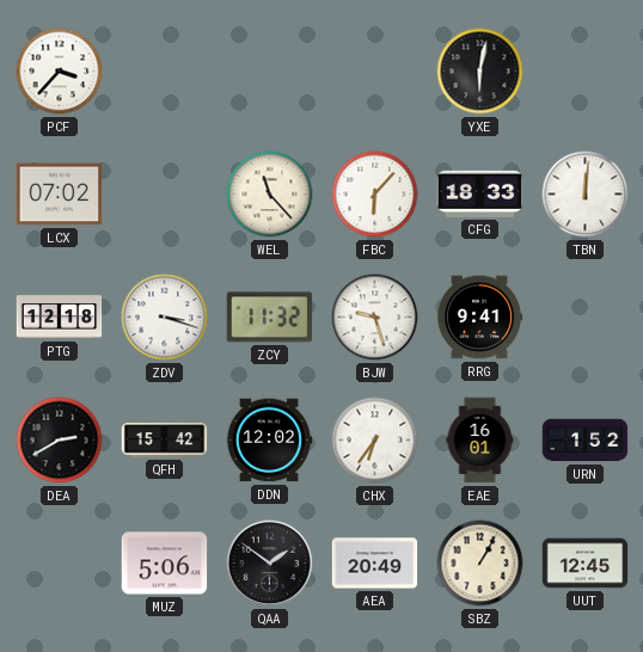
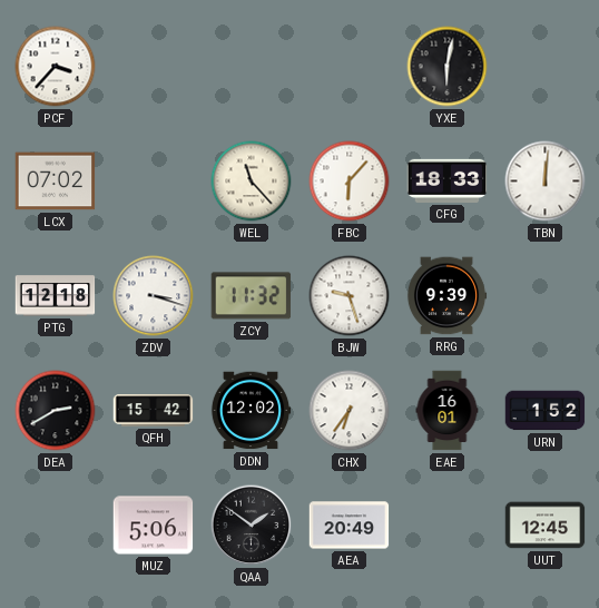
RRG: 9:41 -> 9:39
SBZ: 1:05 -> none
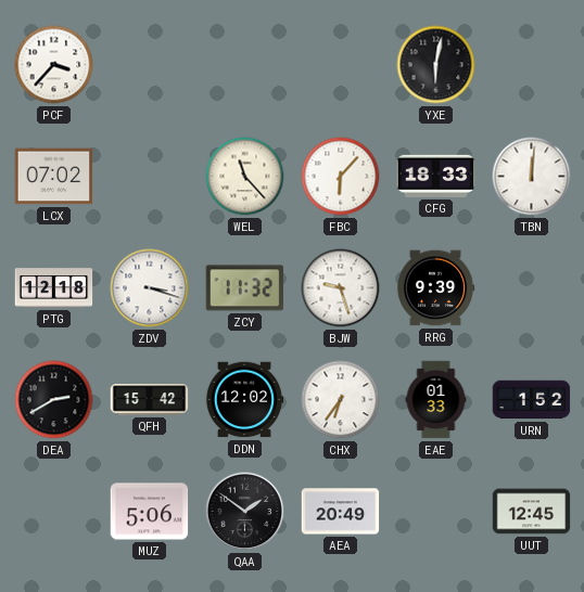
EAE: 16:01 -> 01:33
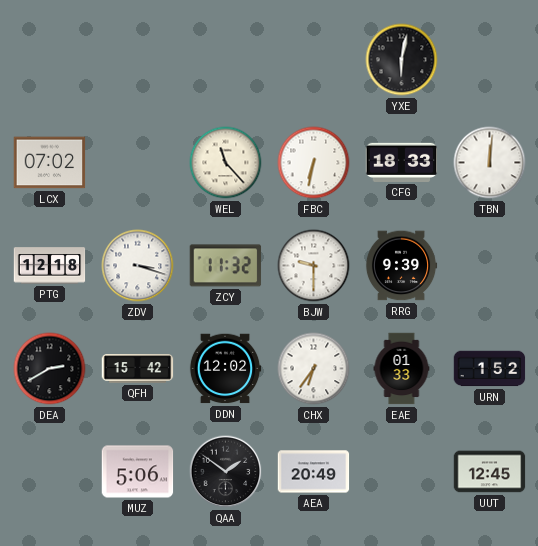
PCF: 3:37 -> none
FBC: 6:07 -> 6:32
BJW: 9:27 -> 9:30
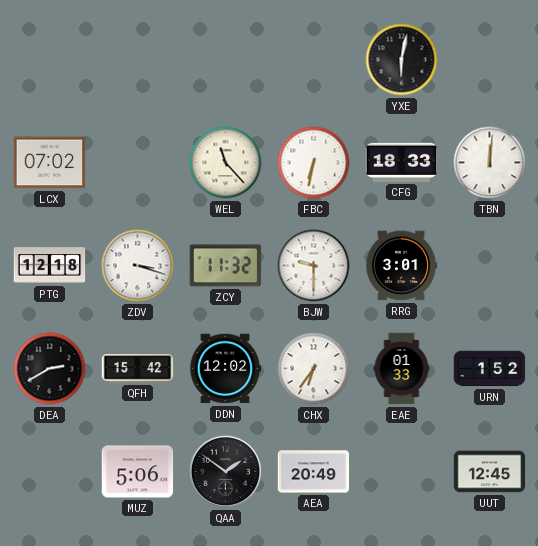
RRG: 9:39 -> 3:01
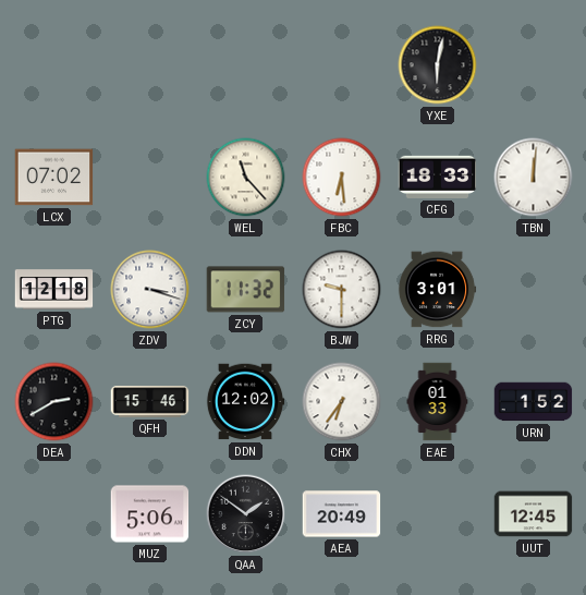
FBC: 6:32 -> 6:29
QFH: 15:42 -> 15:46
